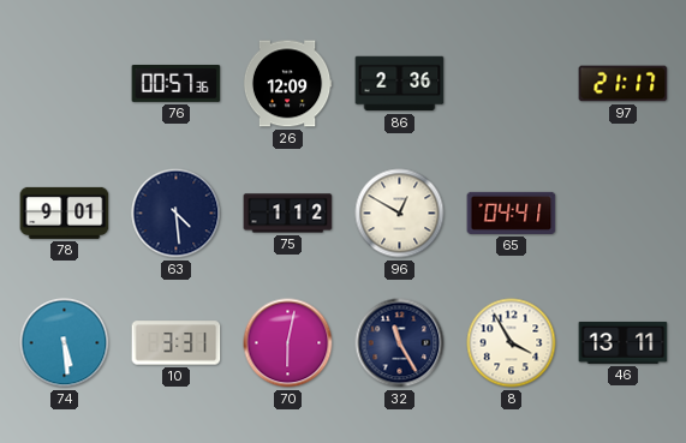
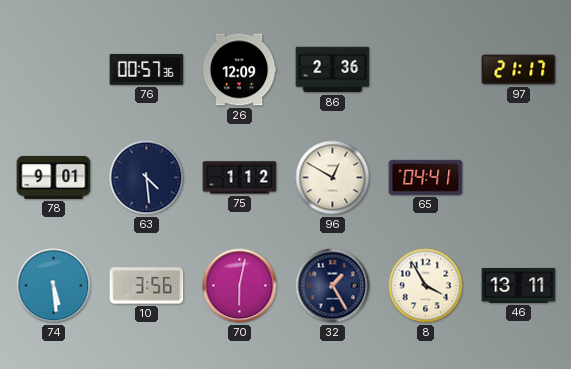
10: 3:31 -> 3:56
32: 11:25 -> 1:25
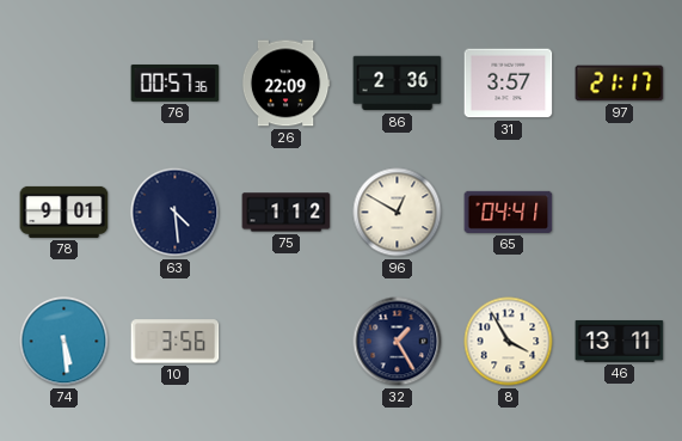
26: 12:09 -> 22:09
31: none -> 3:57
70: 6:02 -> none
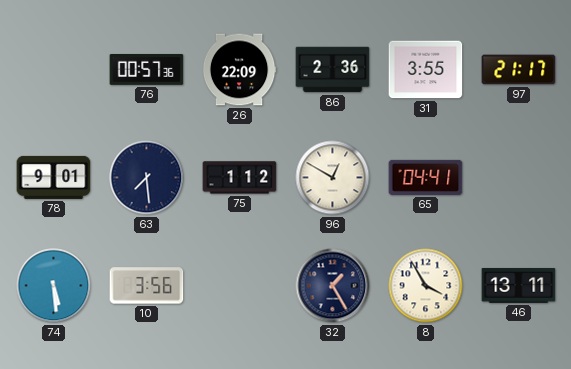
31: 3:57 -> 3:55
63: 4:29 -> 7:29
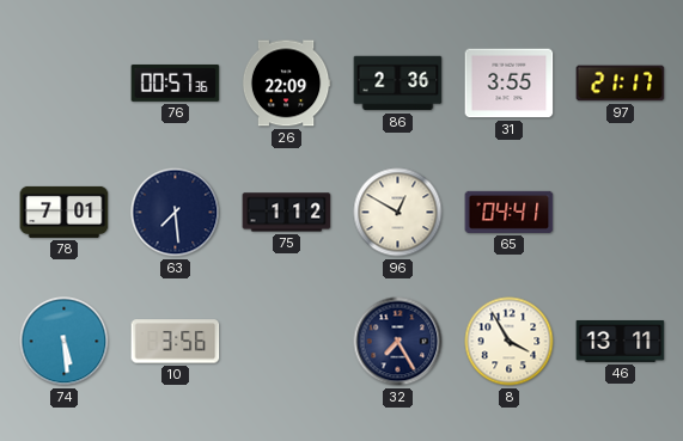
78: 9:01 -> 7:01
32: 1:25 -> 7:25
